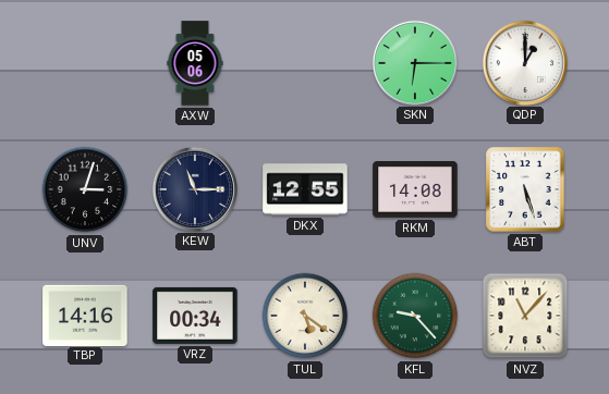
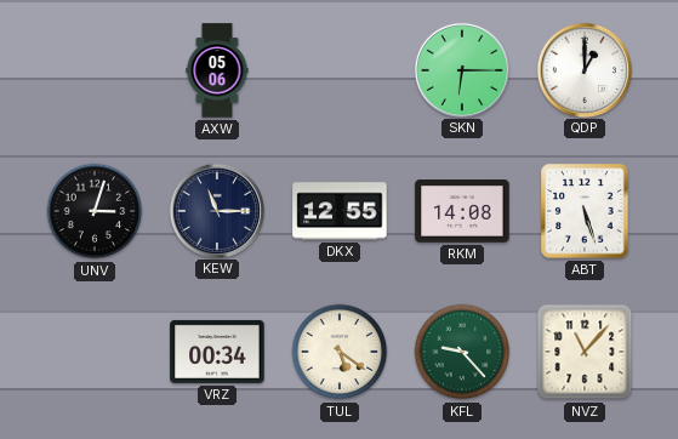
TBP: 14:16 -> none
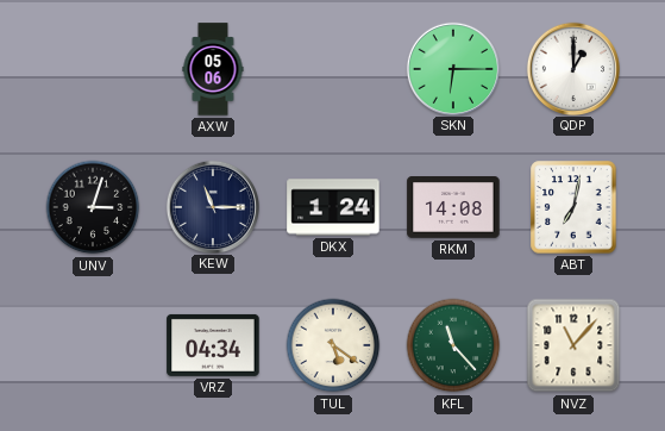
DKX: 12:55 -> 1:24
ABT: 5:27 -> 7:02
VRZ: 00:34 -> 04:34
KFL: 9:23 -> 11:23
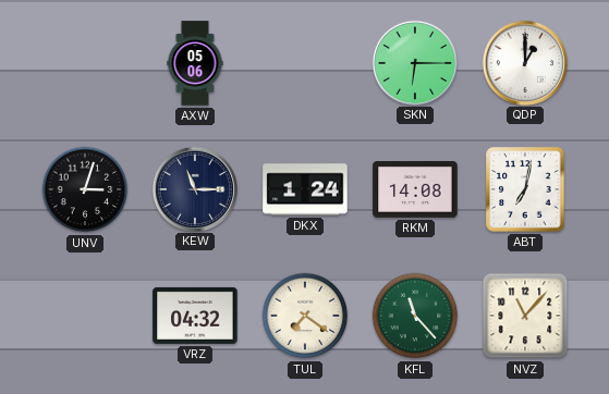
VRZ: 04:34 -> 04:32
TUL: 5:21 -> 7:21
